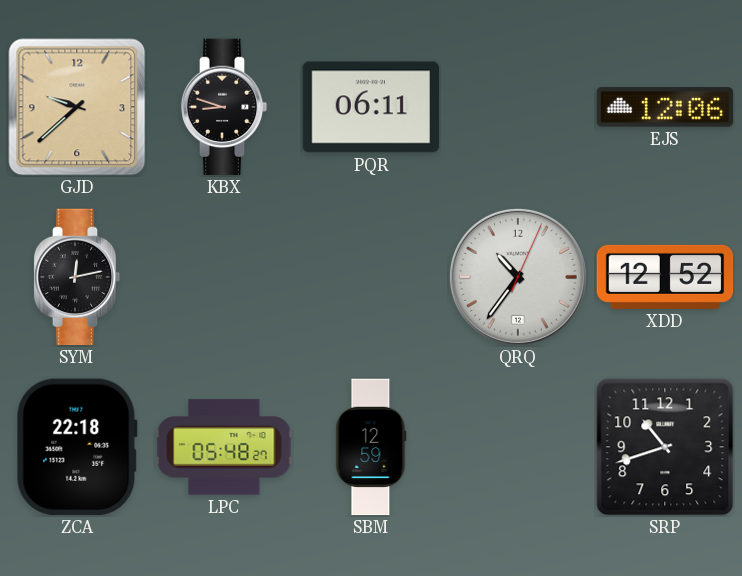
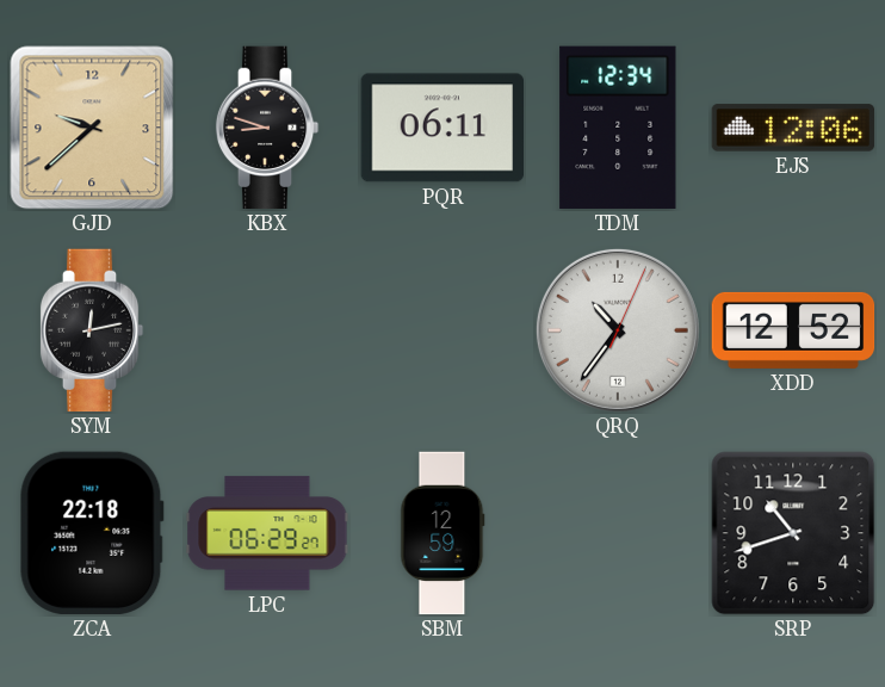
TDM: none -> 12:34
LPC: 05:48 -> 06:29
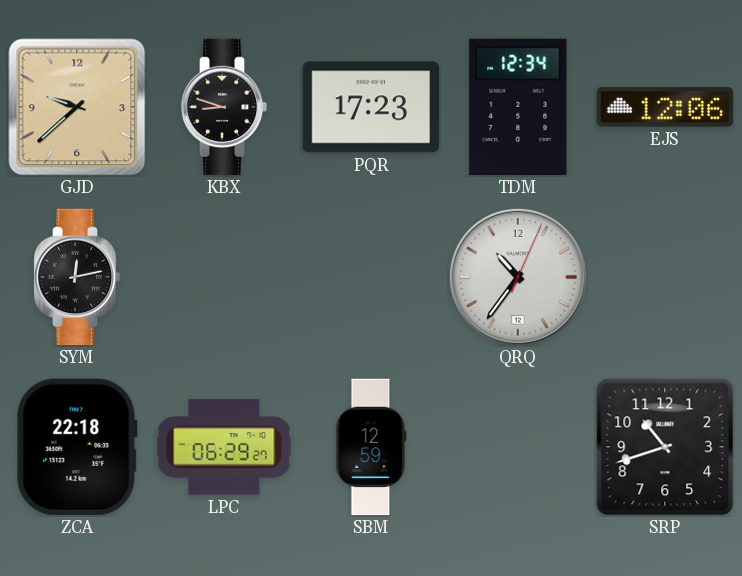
PQR: 06:11 -> 17:23
XDD: 12:52 -> none
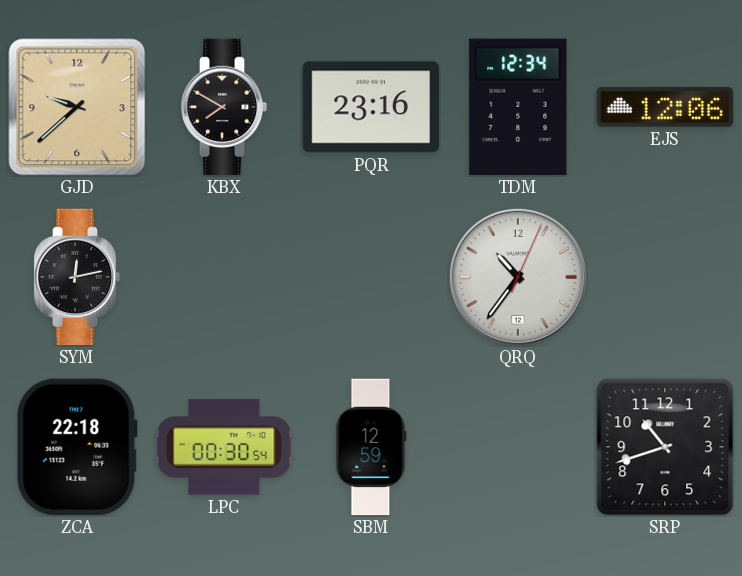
KBX: 8:48 -> 7:50
PQR: 17:23 -> 23:16
LPC: 06:29 -> 00:30
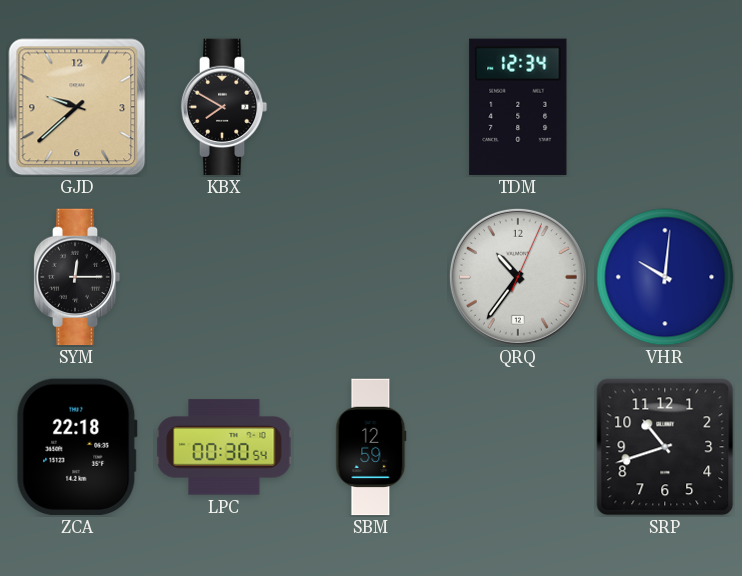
PQR: 23:16 -> none
EJS: 12:06 -> none
SYM: 12:13 -> 12:15
VHR: none -> 10:01
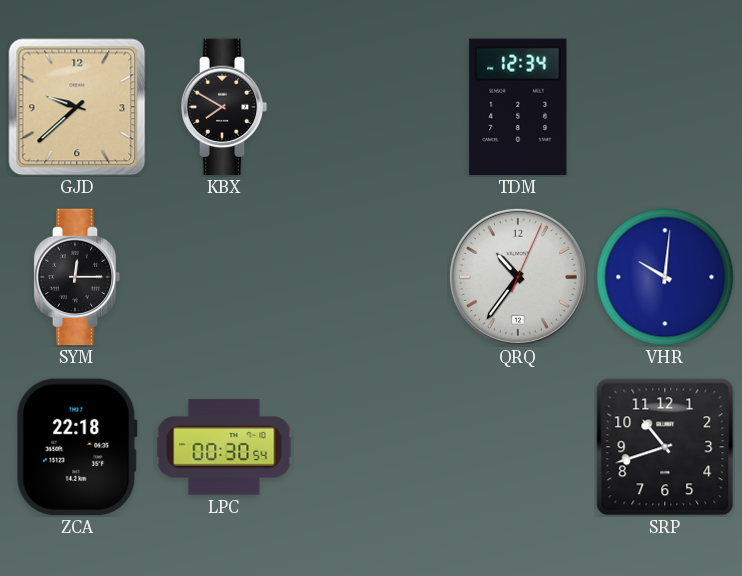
SBM: 12:59 -> none
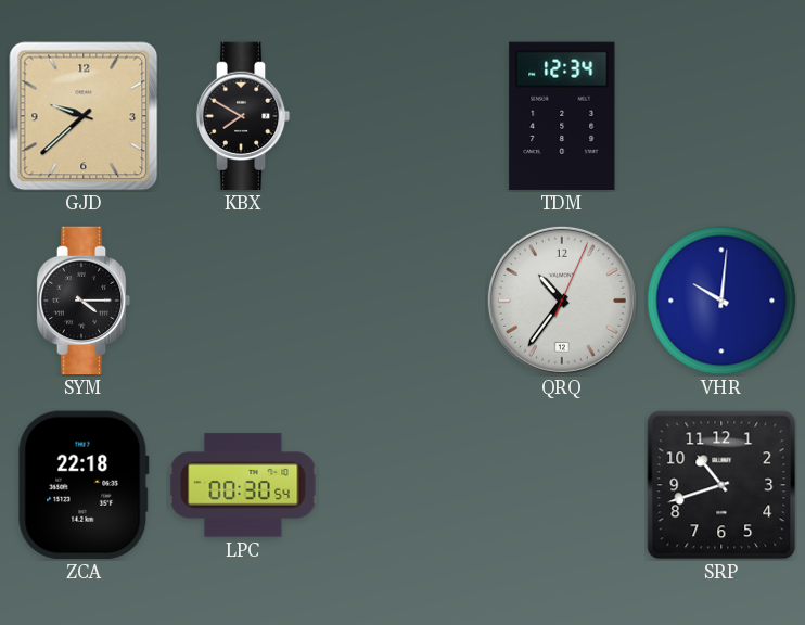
SYM: 12:15 -> 4:15
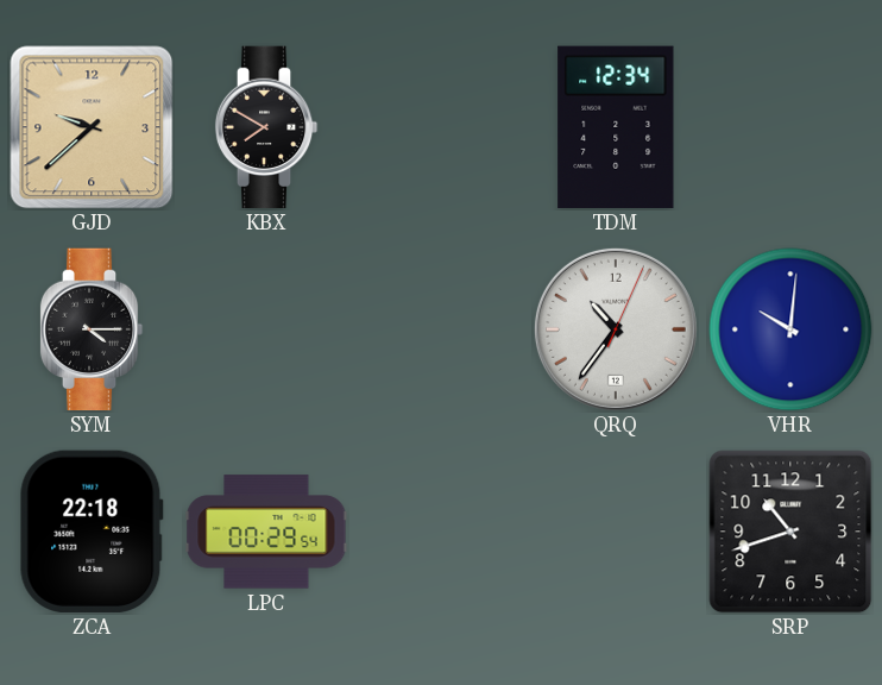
LPC: 00:30 -> 00:29
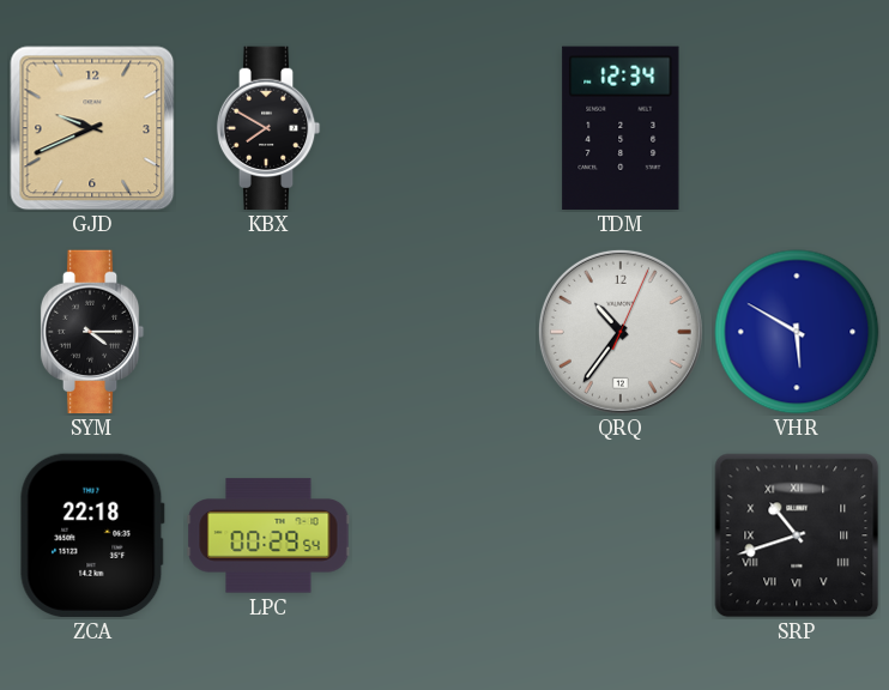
GJD: 9:38 -> 9:41
VHR: 10:01 -> 5:50
SRP numerals: Arabic -> Roman
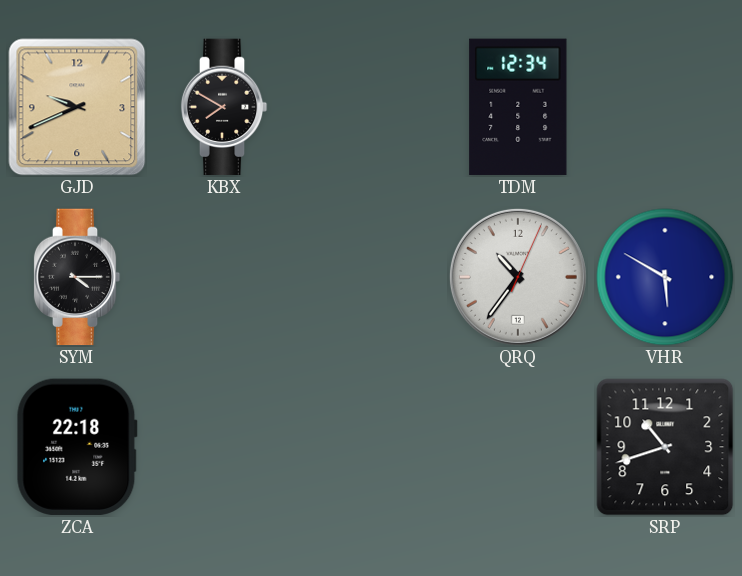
LPC: 00:29 -> none
SRP numerals: Roman -> Arabic
